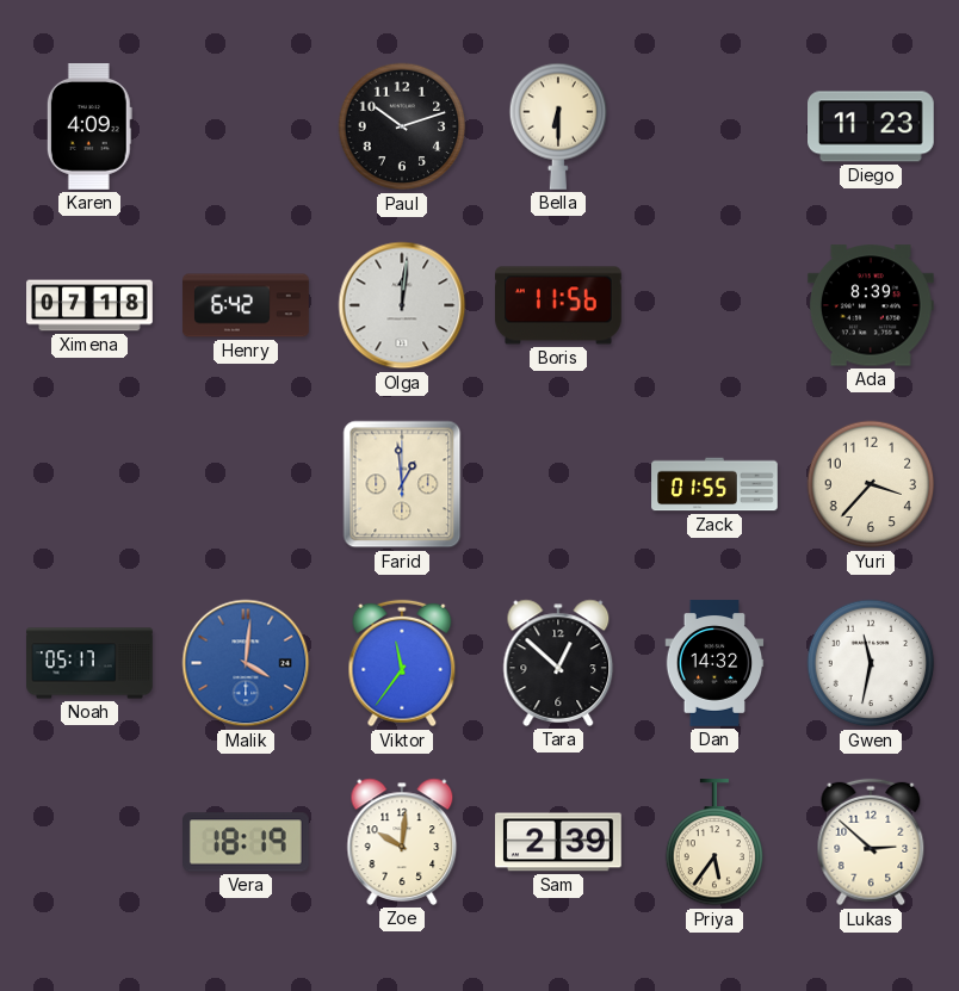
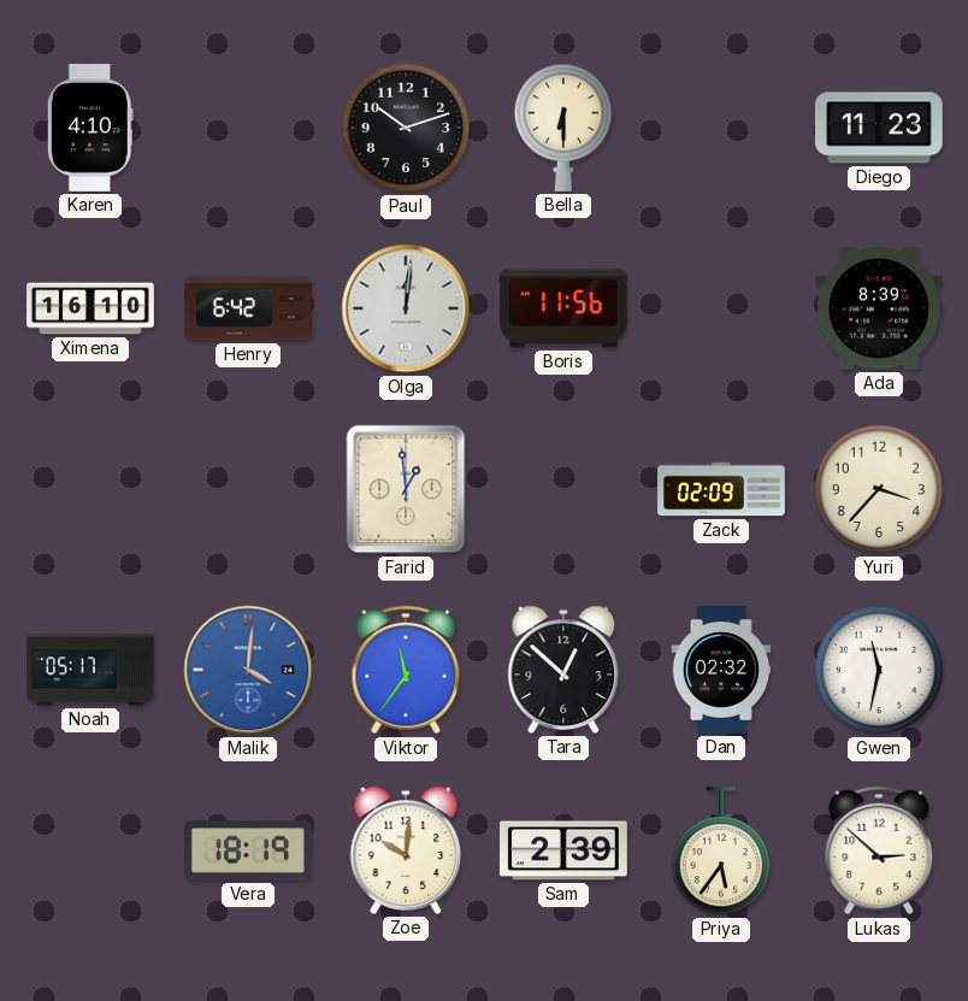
Karen: 4:09 -> 4:10
Ximena: 07:18 -> 16:10
Zack: 01:55 -> 02:09
Dan: 14:32 -> 02:32
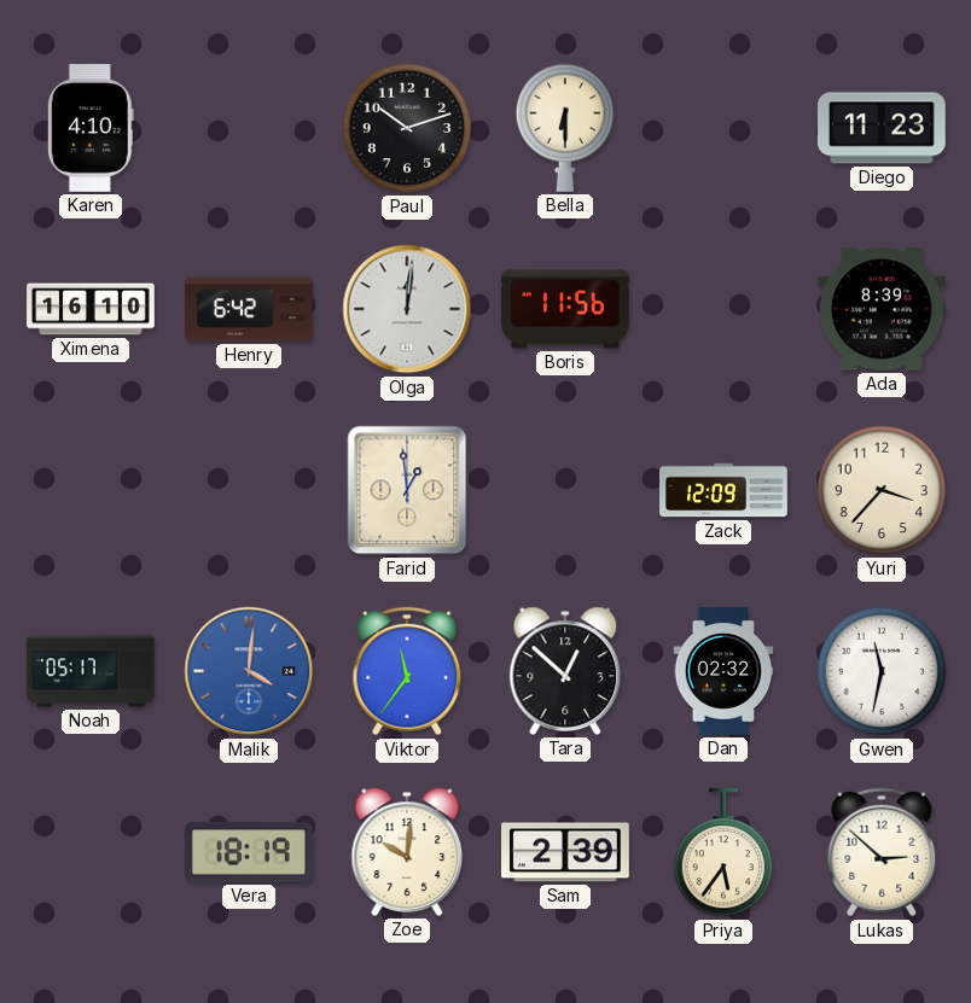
Zack: 02:09 -> 12:09
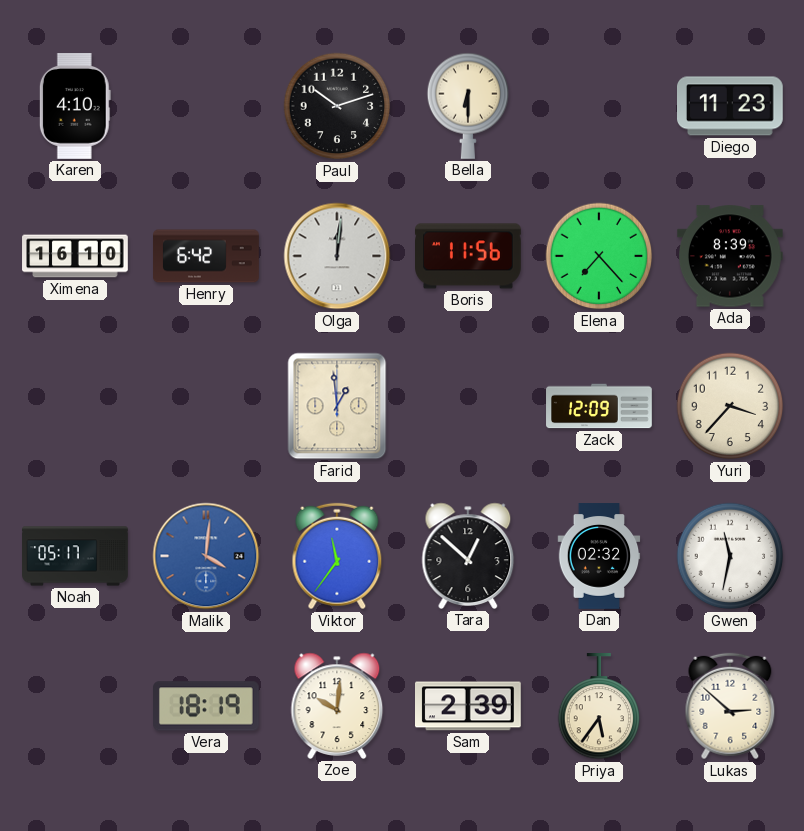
Elena: none -> 7:23
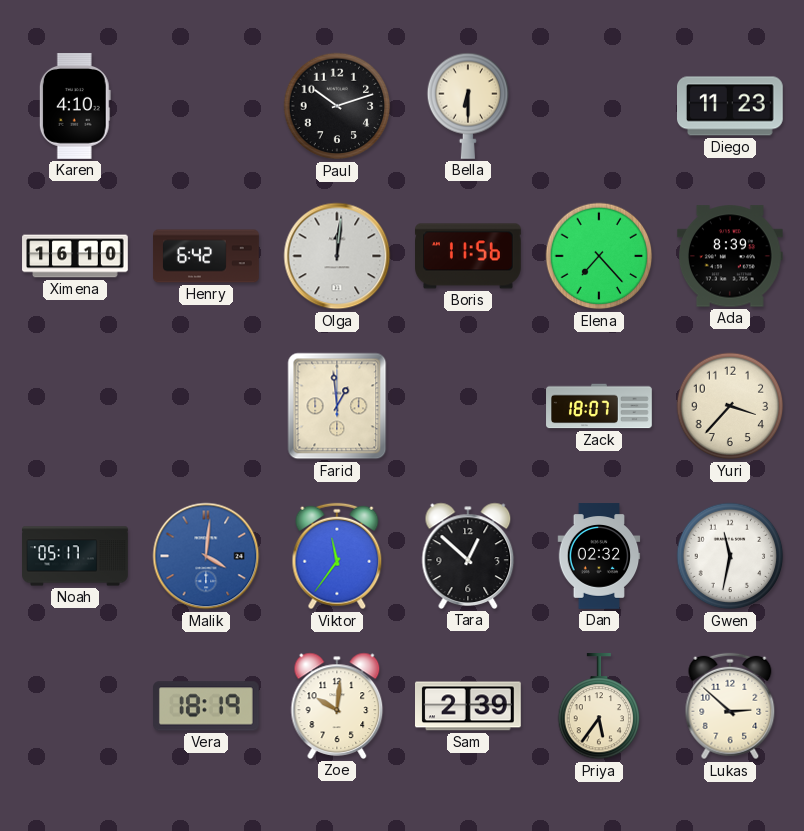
Zack: 12:09 -> 18:07
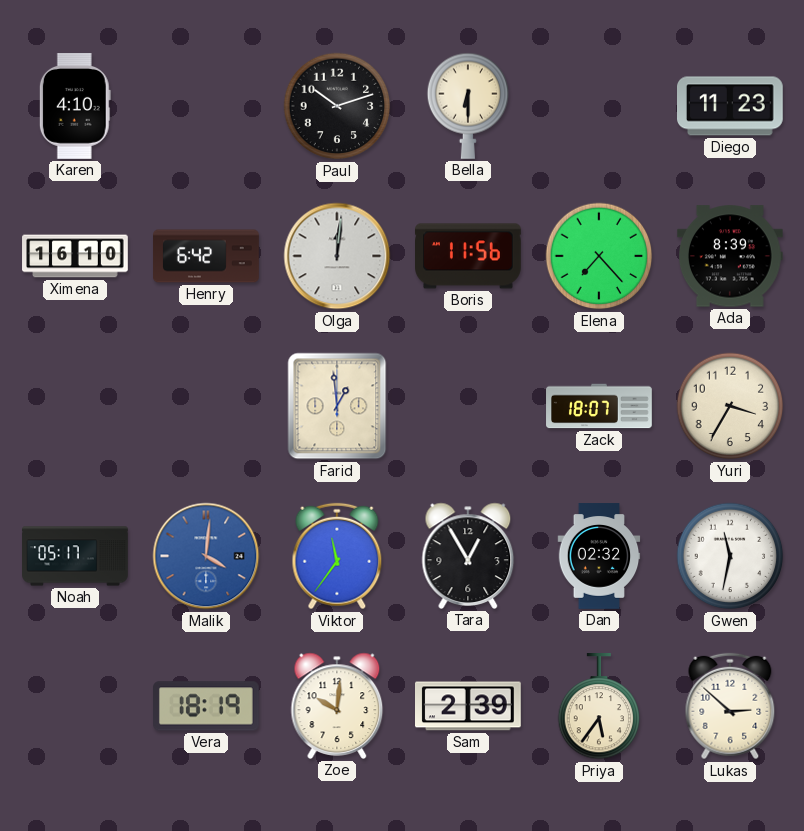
Yuri: 3:37 -> 3:35
Tara: 12:52 -> 12:55
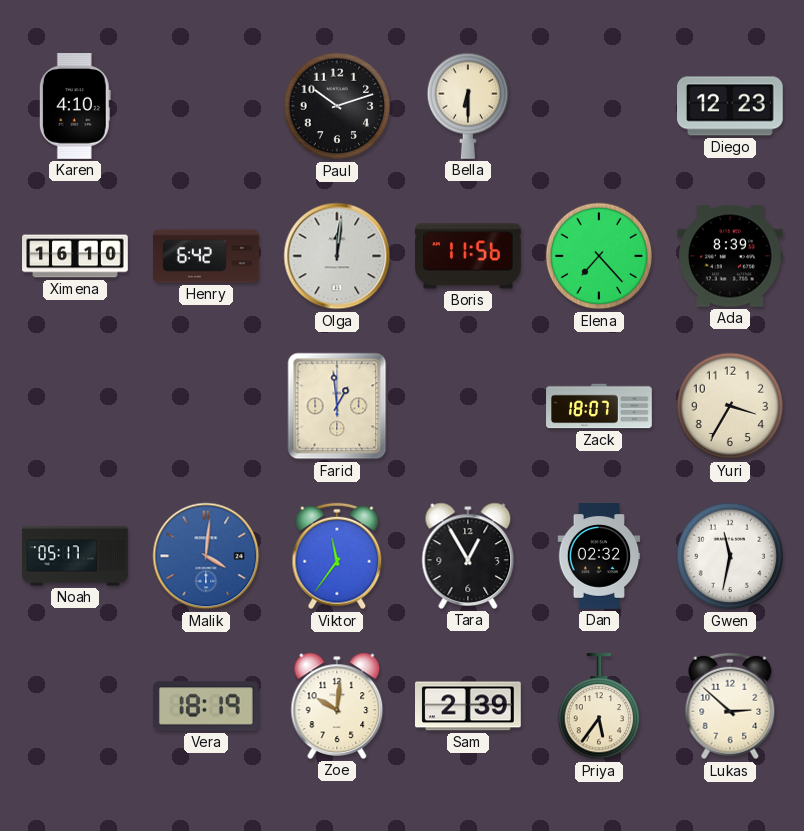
Diego: 11:23 -> 12:23
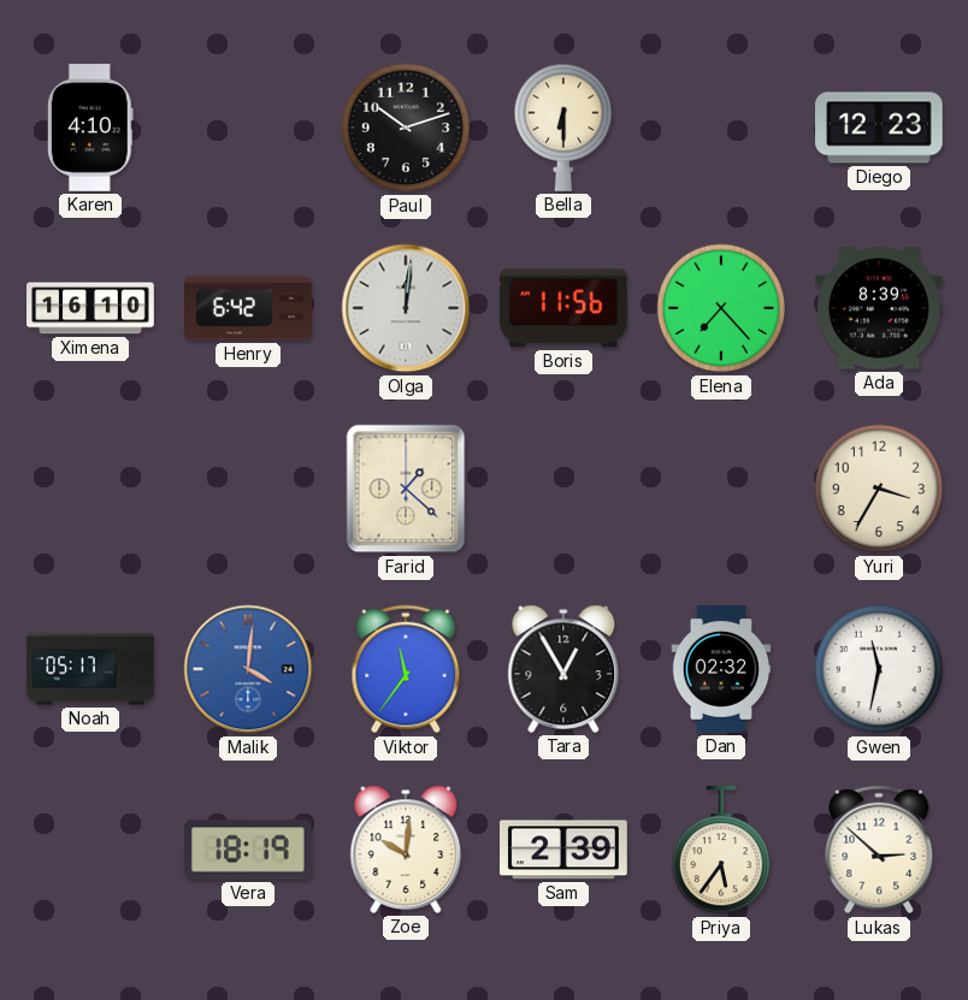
Farid: 12:59 -> 1:22
Zack: 18:07 -> none
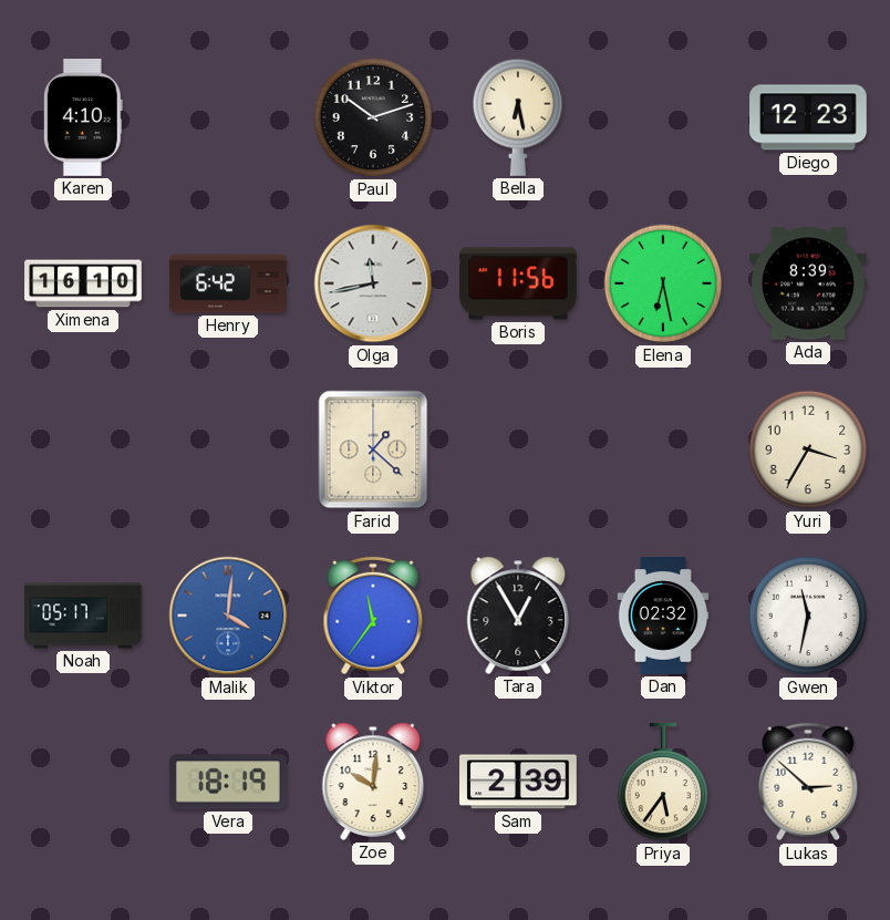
Bella: 6:30 -> 6:28
Olga: 12:01 -> 11:43
Elena: 7:23 -> 6:28
